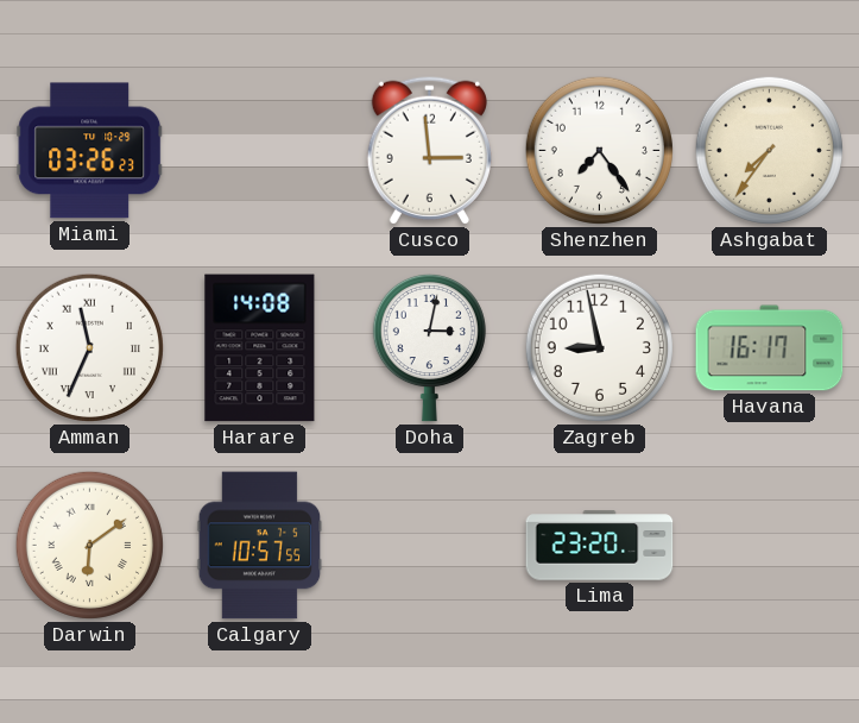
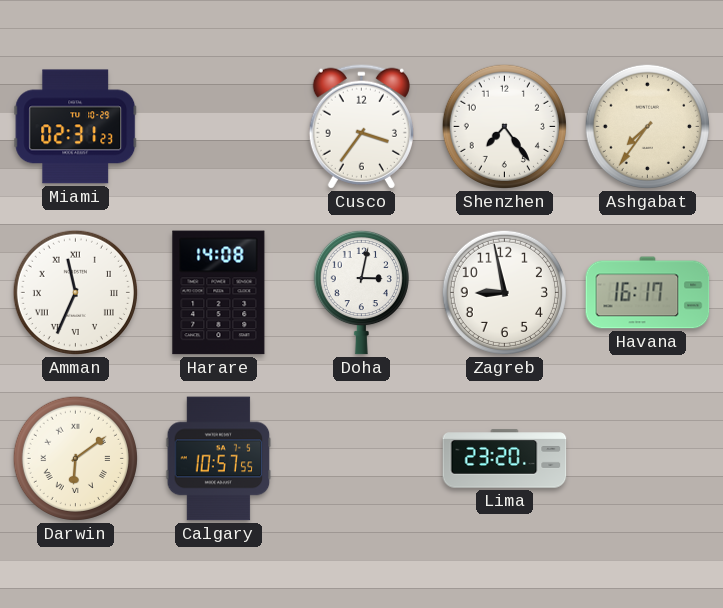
Miami: 03:26 -> 02:31
Cusco: 2:59 -> 3:36
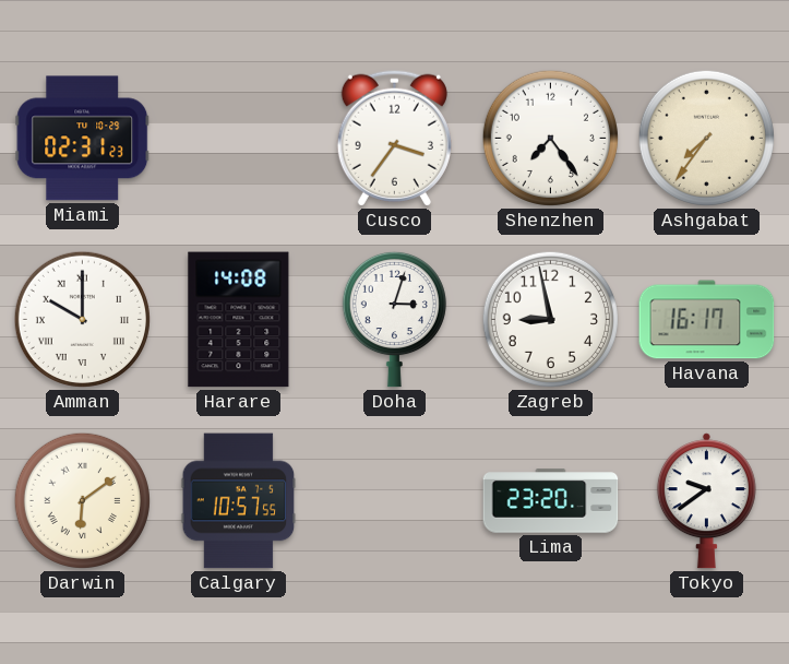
Amman: 11:34 -> 10:00
Doha: 3:02 -> 3:03
Tokyo: none -> 9:39
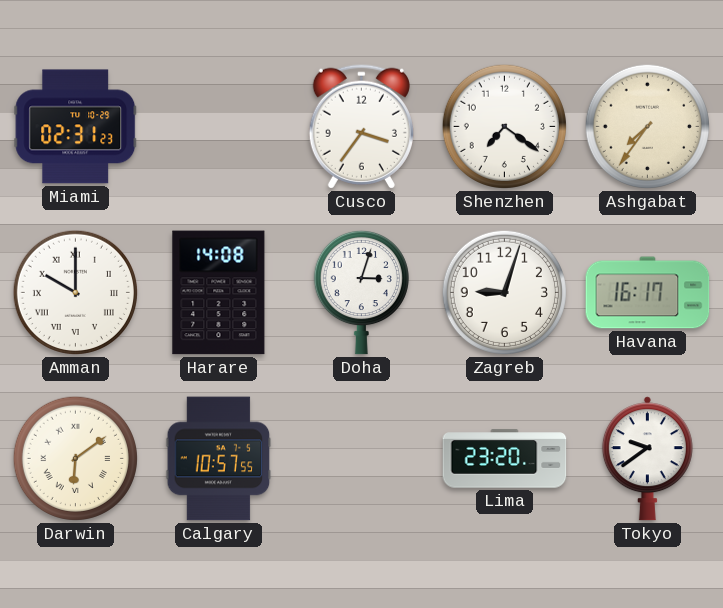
Shenzhen: 7:24 -> 7:21
Zagreb: 8:58 -> 9:03
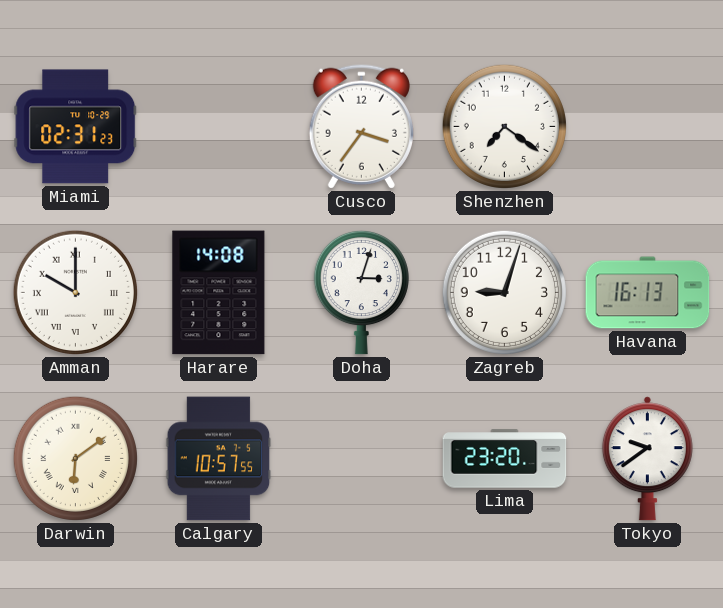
Ashgabat: 7:36 -> none
Havana: 16:17 -> 16:13
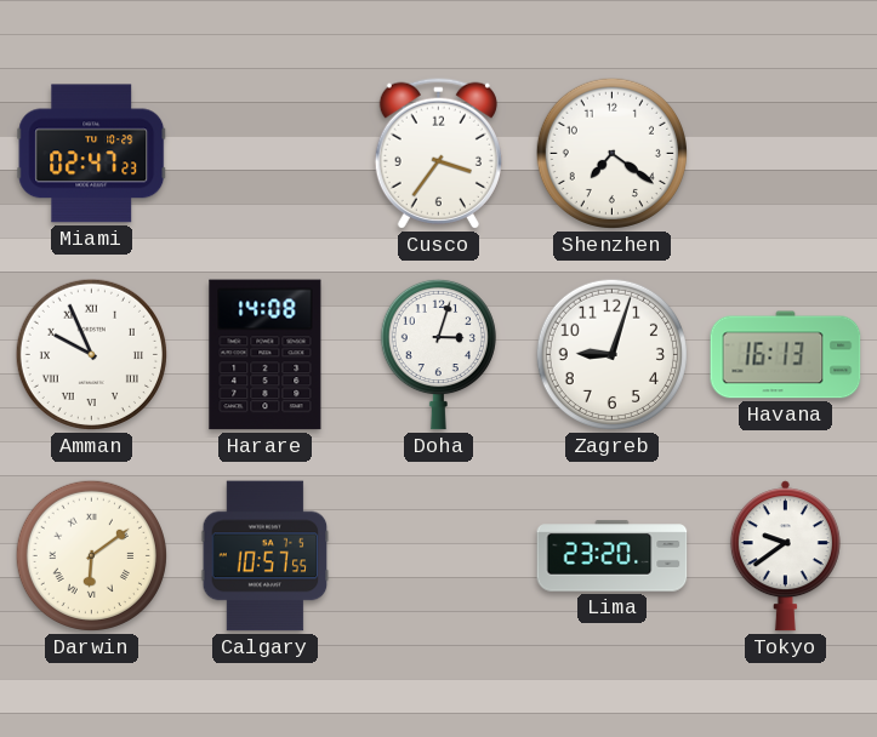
Miami: 02:31 -> 02:47
Amman: 10:00 -> 9:56
